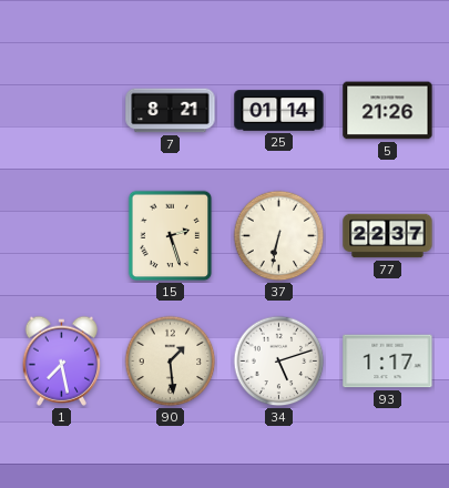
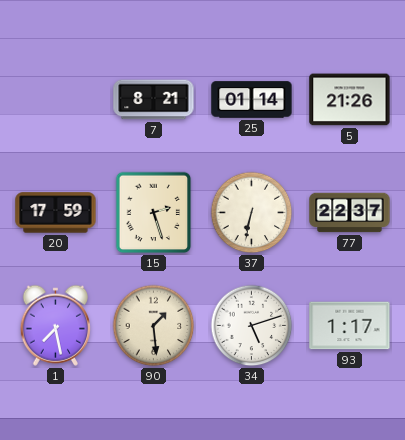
20: none -> 17:59
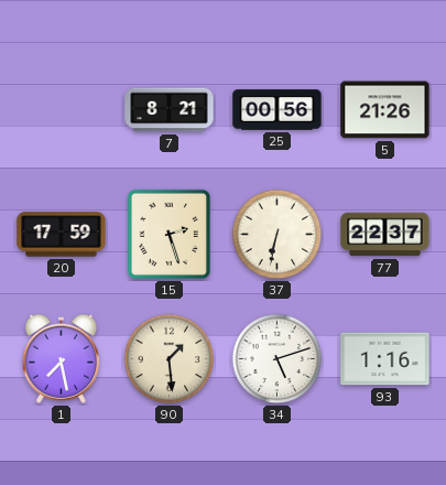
25: 01:14 -> 00:56
93: 1:17 -> 1:16
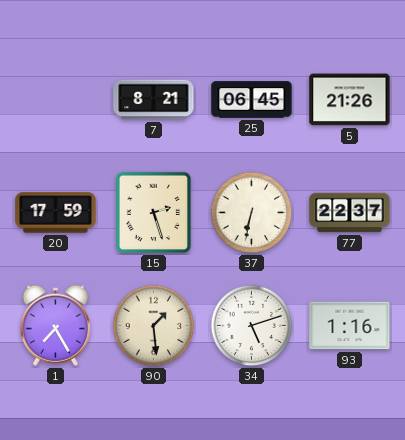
25: 00:56 -> 06:45
1: 7:28 -> 7:25
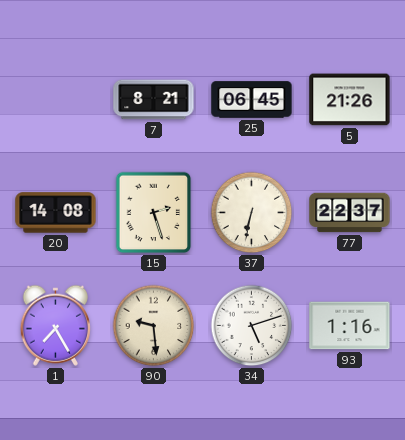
20: 17:59 -> 14:08
90: 1:29 -> 9:29
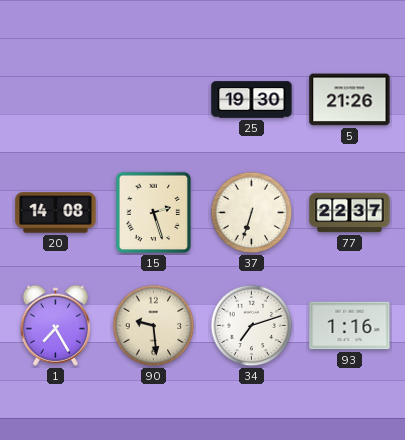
7: 8:21 -> none
25: 06:45 -> 19:30
37: 6:32 -> 6:33
34: 5:12 -> 7:12
